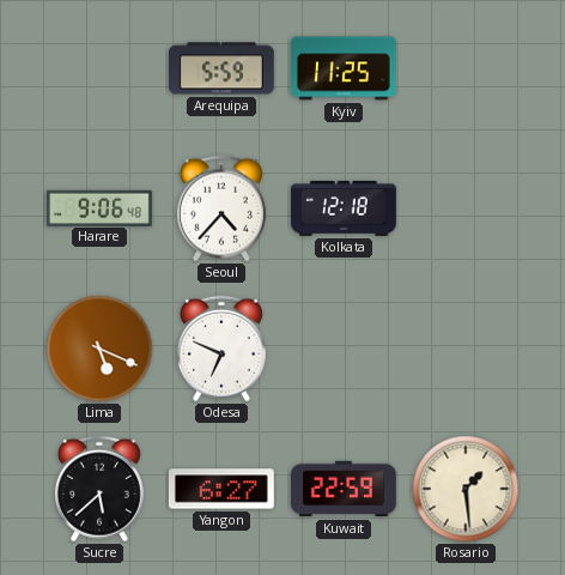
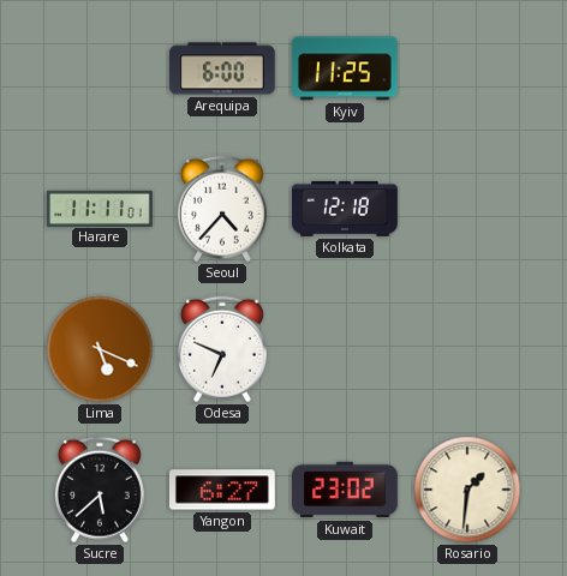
Arequipa: 5:59 -> 6:00
Harare: 9:06 -> 11:11
Kuwait: 22:59 -> 23:02
Rosario: 1:29 -> 1:31
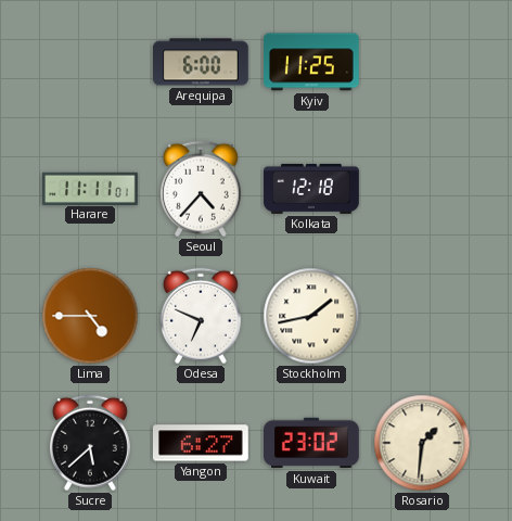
Lima: 5:19 -> 4:45
Stockholm: none -> 1:43
